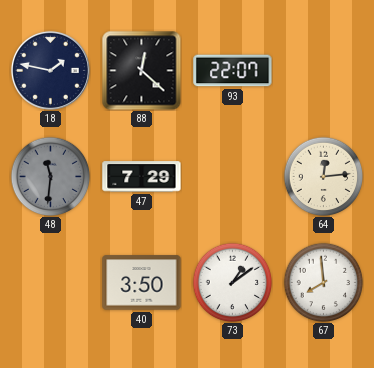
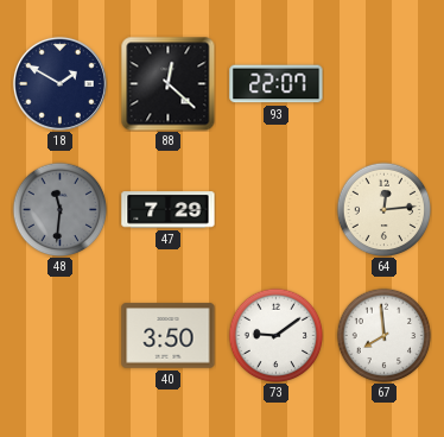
18: 1:47 -> 1:50
73: 1:09 -> 9:09
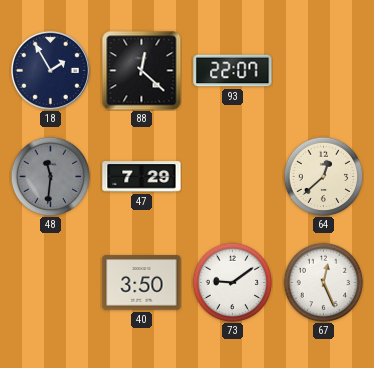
18: 1:50 -> 1:55
64: 12:14 -> 12:38
67: 7:59 -> 12:26
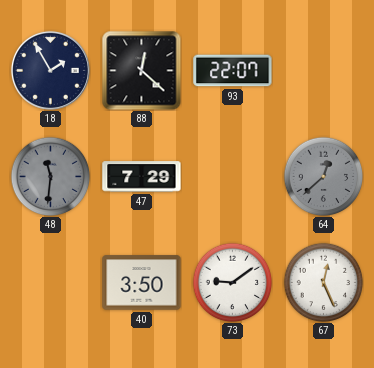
64 dial: cream -> grey
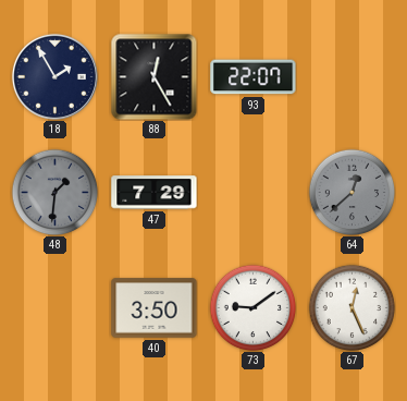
88: 12:22 -> 12:25
48: 11:31 -> 1:31
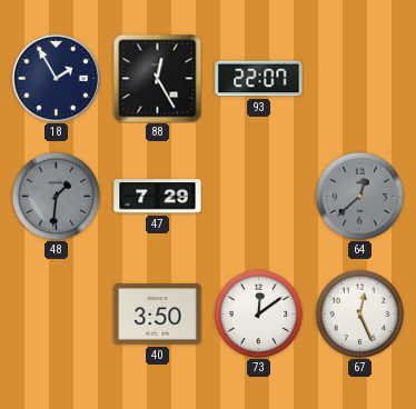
73: 9:09 -> 12:09
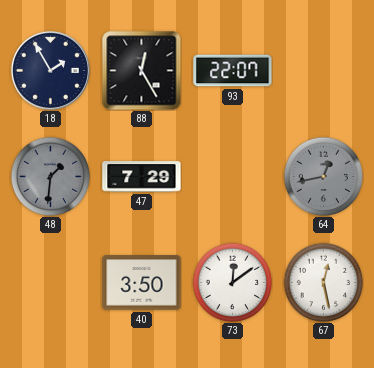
64: 12:38 -> 12:43
67: 12:26 -> 12:28
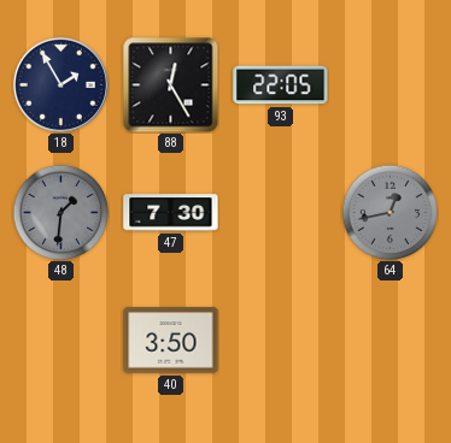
93: 22:07 -> 22:05
47: 7:29 -> 7:30
73: 12:09 -> none
67: 12:28 -> none
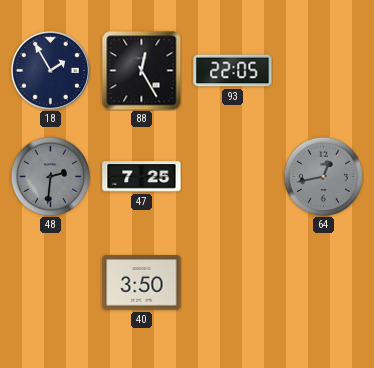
48: 1:31 -> 2:31
47: 7:30 -> 7:25
